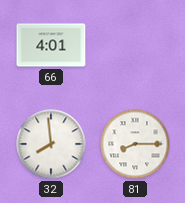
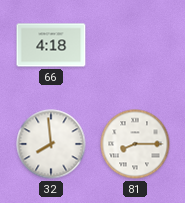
66: 4:01 -> 4:18
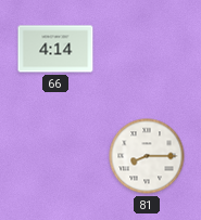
66: 4:18 -> 4:14
32: 7:59 -> none
